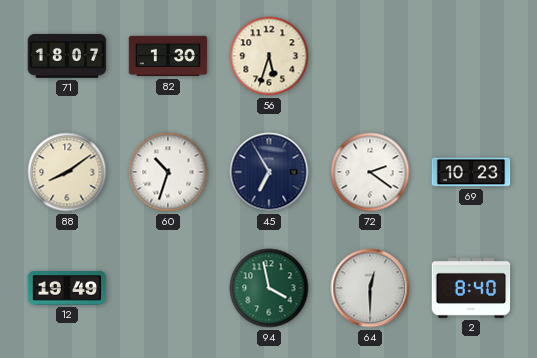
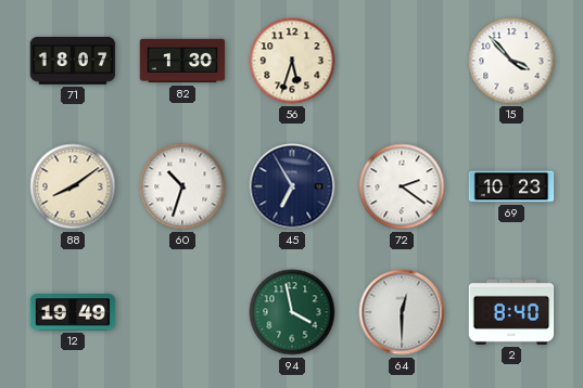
15: none -> 3:53
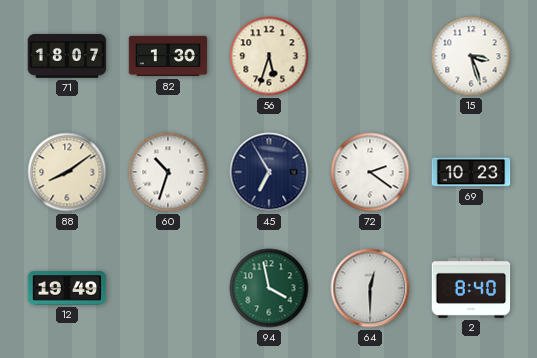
15: 3:53 -> 3:27
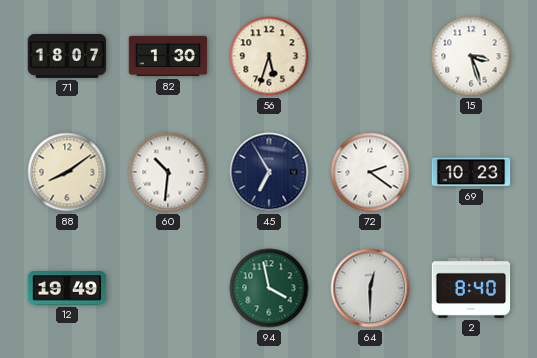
60: 10:33 -> 10:31
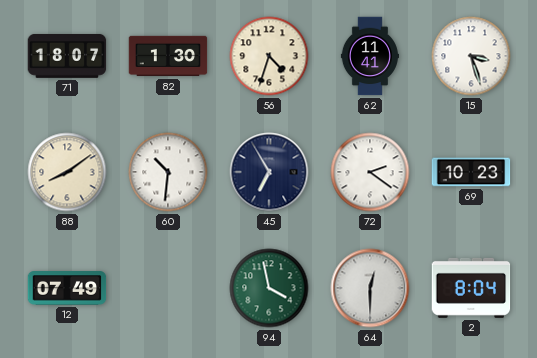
56: 5:33 -> 4:33
62: none -> 11:41
12: 19:49 -> 07:49
2: 8:40 -> 8:04
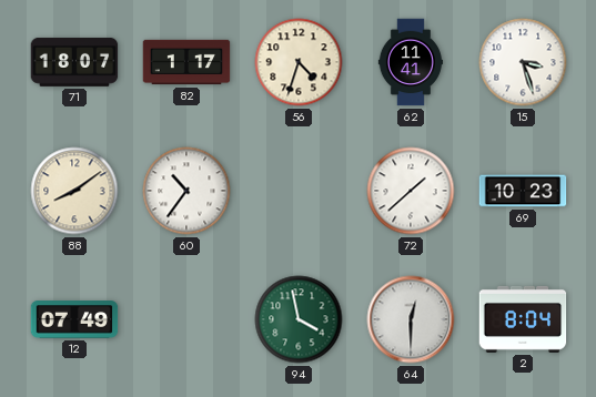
82: 1:30 -> 1:17
60: 10:31 -> 10:36
45: 6:55 -> none
72: 2:21 -> 1:38
